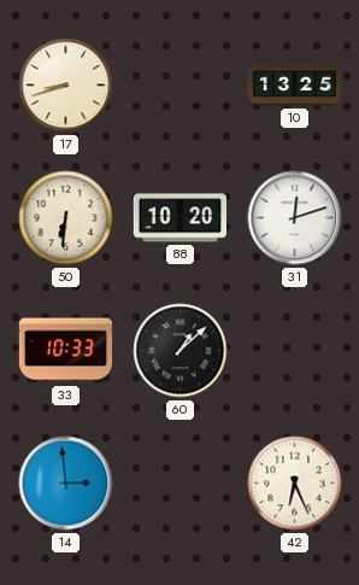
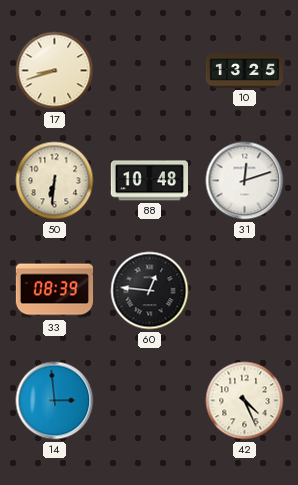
88: 10:20 -> 10:48
33: 10:33 -> 08:39
60: 1:08 -> 12:46
42: 6:26 -> 4:26
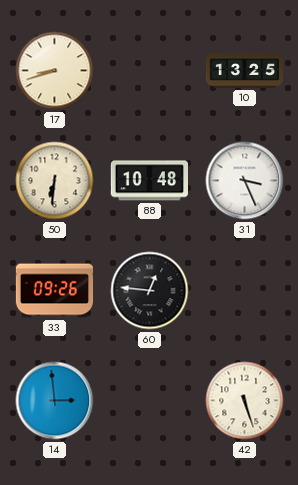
31: 12:12 -> 3:26
33: 08:39 -> 09:26
42: 4:26 -> 5:27
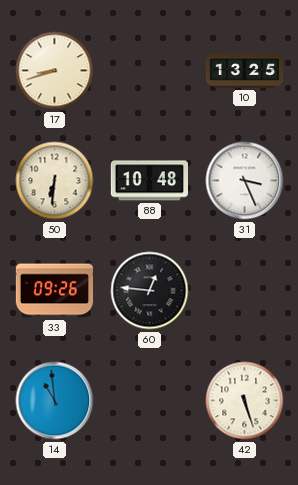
14: 2:59 -> 10:59
